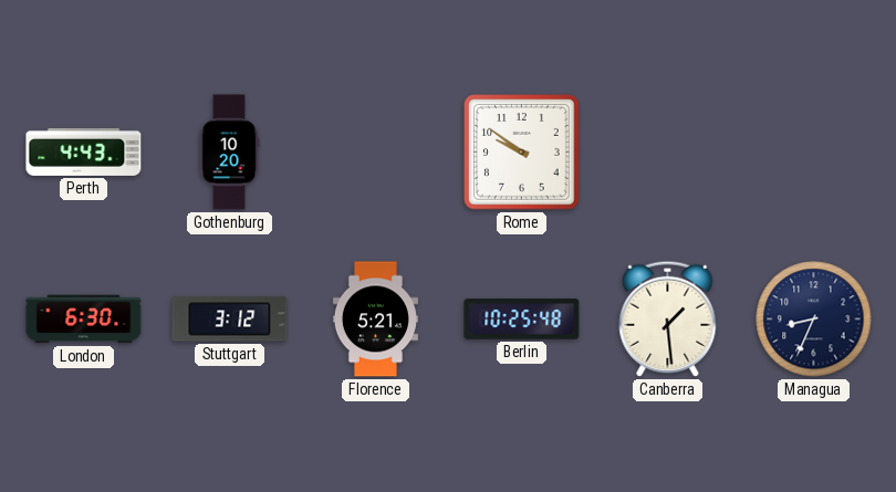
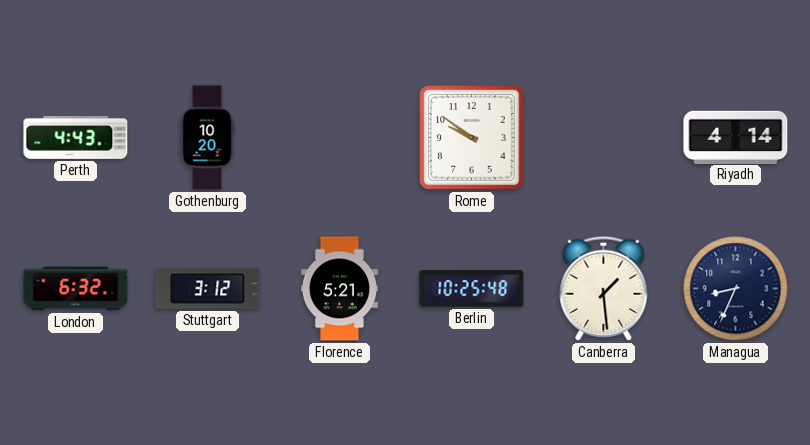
Riyadh: none -> 4:14
London: 6:30 -> 6:32
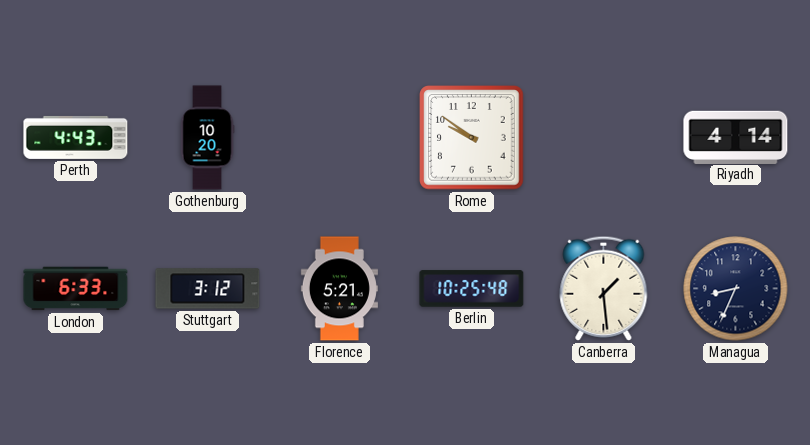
London: 6:32 -> 6:33
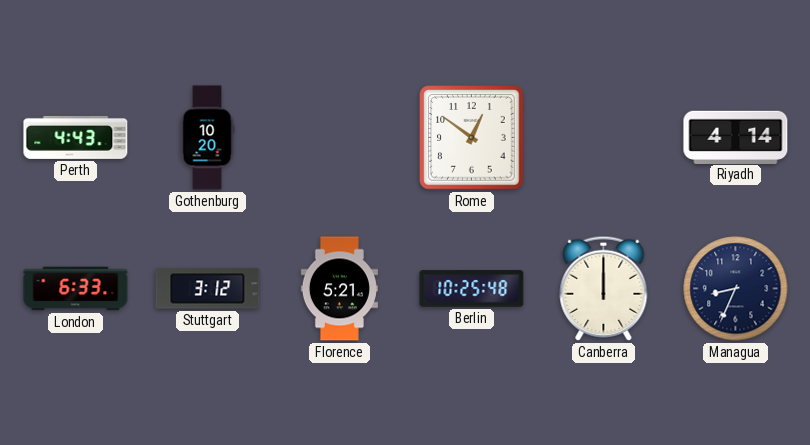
Rome: 9:51 -> 12:51
Canberra: 1:29 -> 12:00
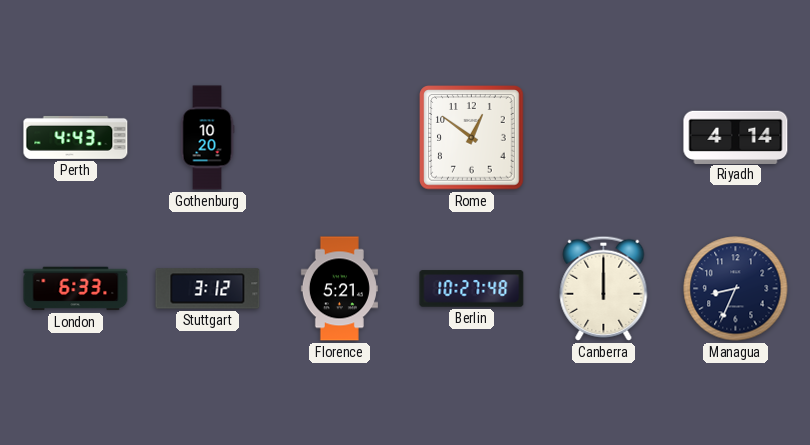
Berlin: 10:25 -> 10:27
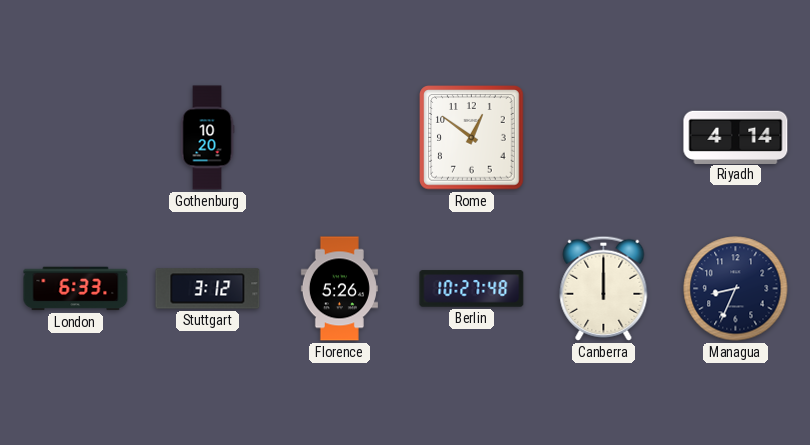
Perth: 4:43 -> none
Florence: 5:21 -> 5:26
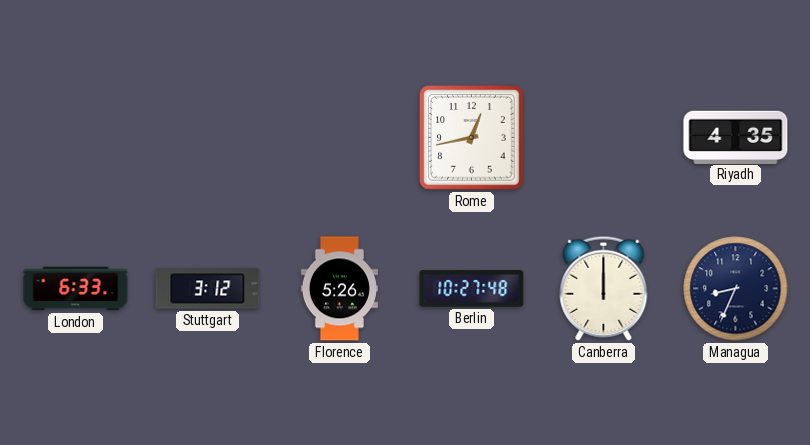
Gothenburg: 10:20 -> none
Rome: 12:51 -> 12:43
Riyadh: 4:14 -> 4:35
